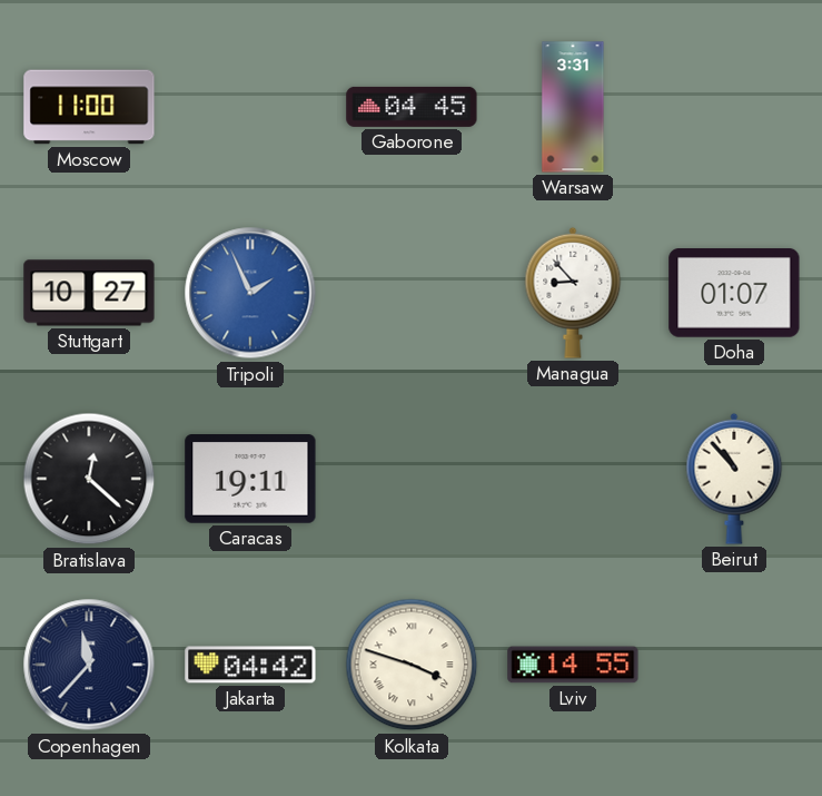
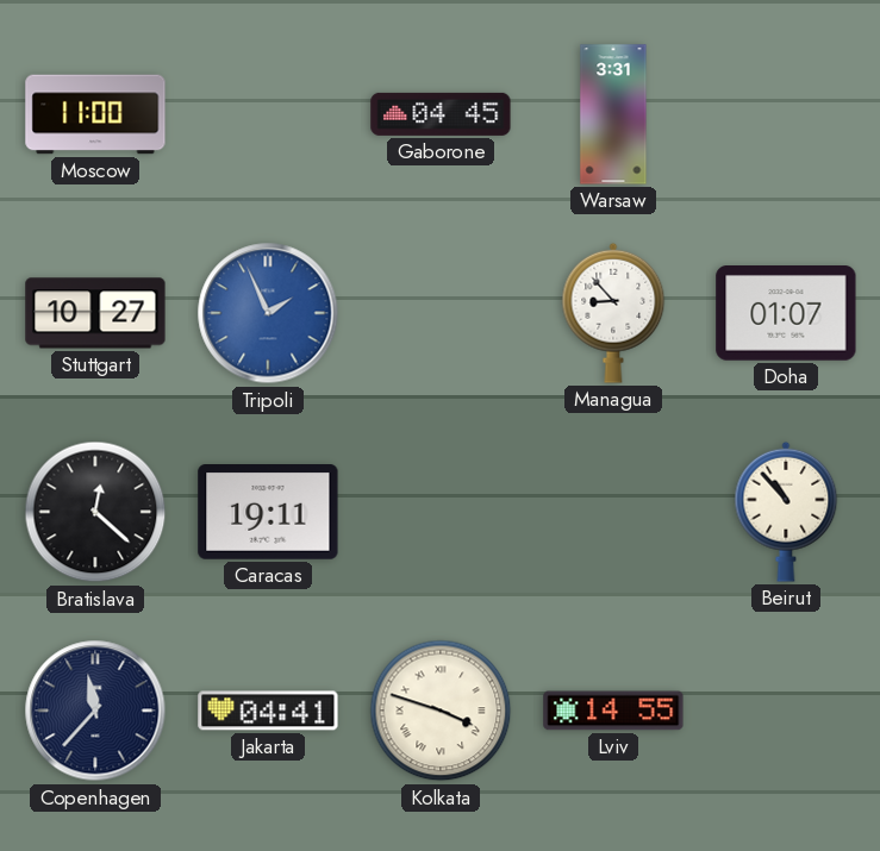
Jakarta: 04:42 -> 04:41
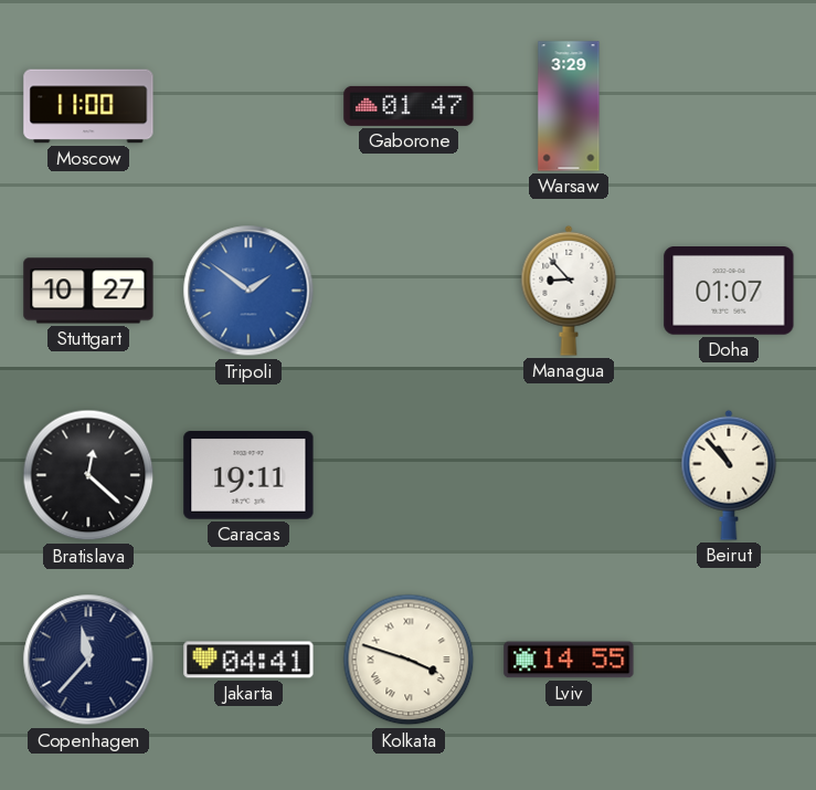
Gaborone: 04:45 -> 01:47
Warsaw: 3:31 -> 3:29
Tripoli: 1:56 -> 1:51
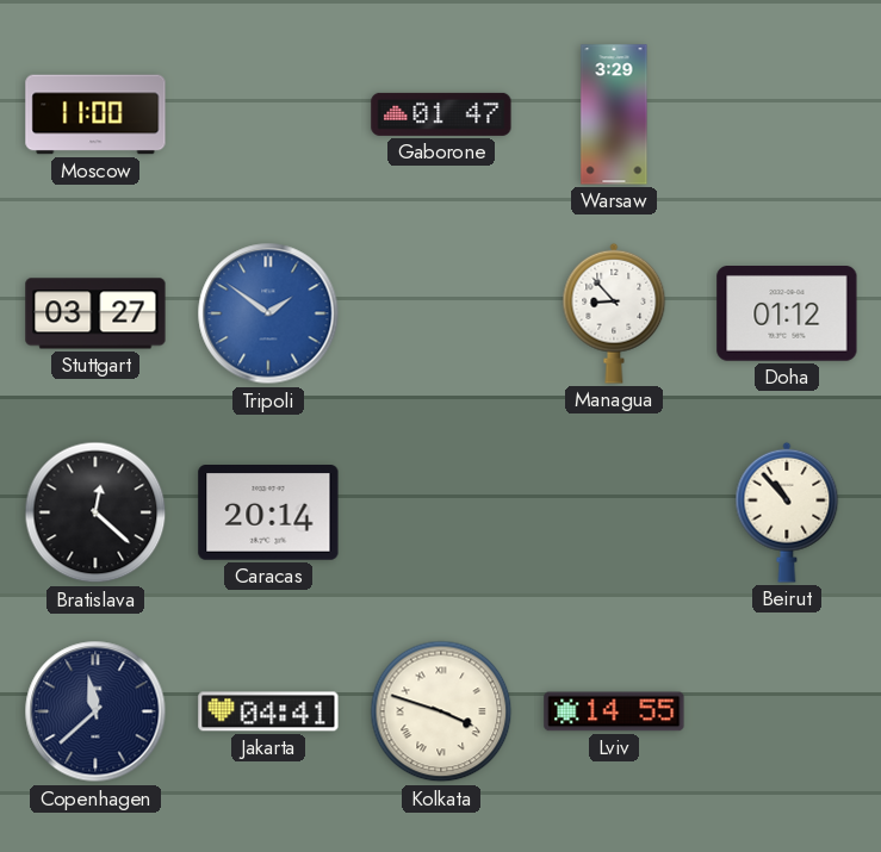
Stuttgart: 10:27 -> 03:27
Doha: 01:07 -> 01:12
Caracas: 19:11 -> 20:14
Copenhagen: 11:37 -> 11:38
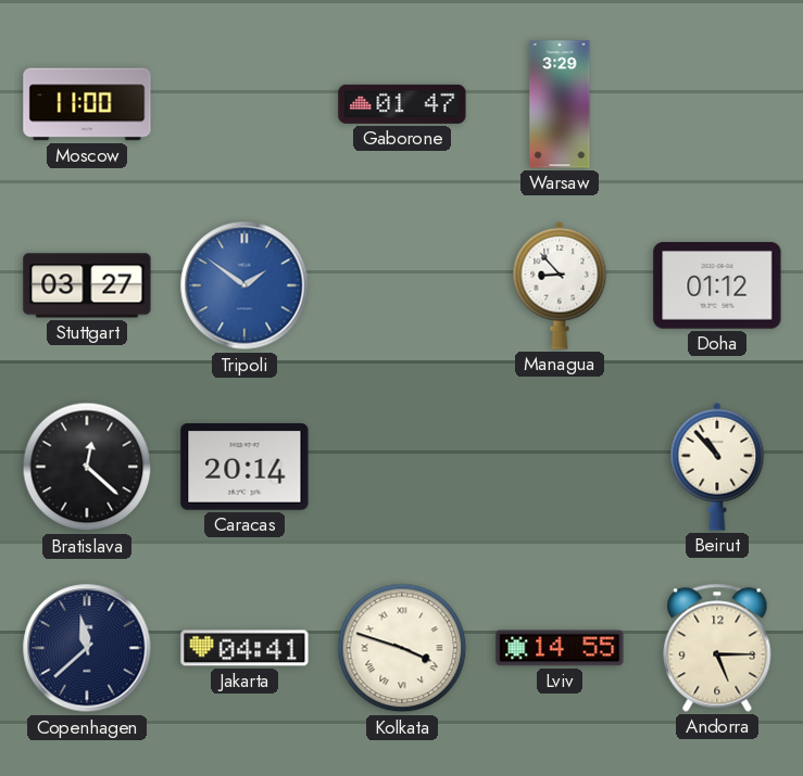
Andorra: none -> 5:15
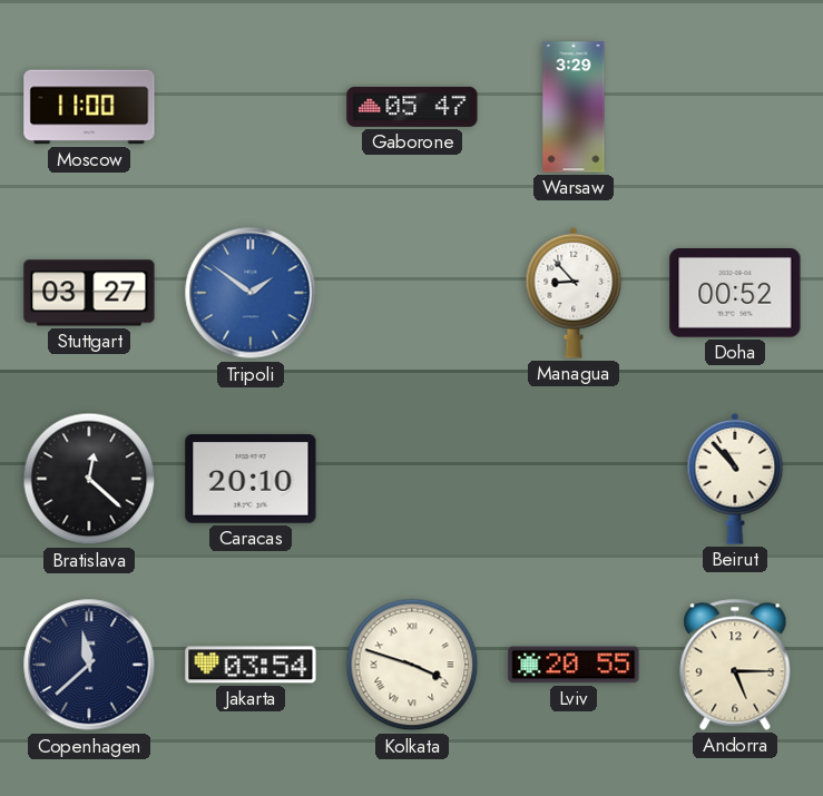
Gaborone: 01:47 -> 05:47
Doha: 01:12 -> 00:52
Caracas: 20:14 -> 20:10
Jakarta: 04:41 -> 03:54
Lviv: 14:55 -> 20:55
